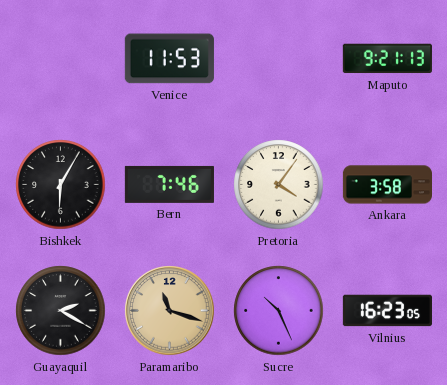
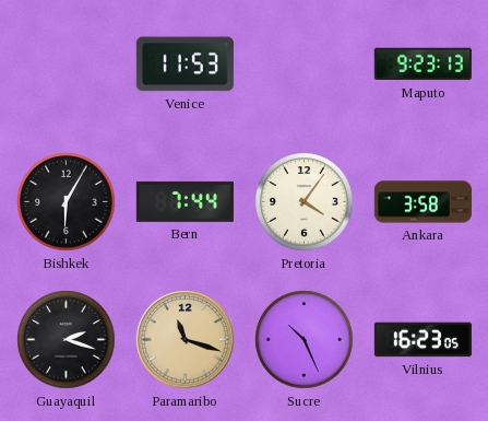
Maputo: 9:21 -> 9:23
Bern: 7:46 -> 7:44
Guayaquil: 2:20 -> 2:18
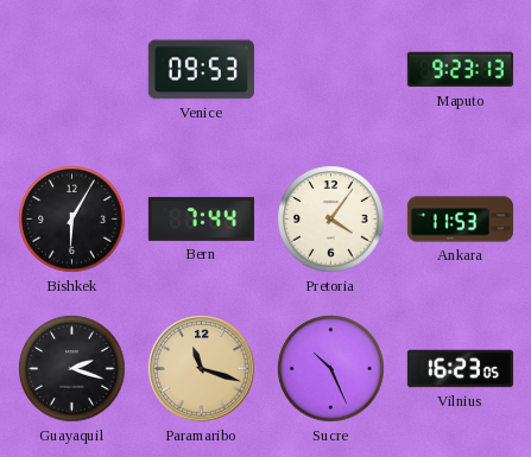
Venice: 11:53 -> 09:53
Ankara: 3:58 -> 11:53
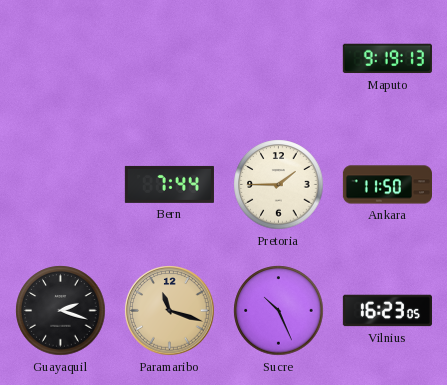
Venice: 09:53 -> none
Maputo: 9:23 -> 9:19
Bishkek: 6:05 -> none
Pretoria: 4:06 -> 1:45
Ankara: 11:53 -> 11:50
